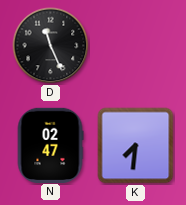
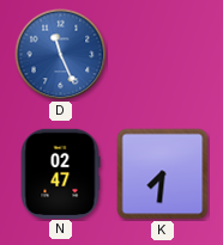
D dial: black -> blue
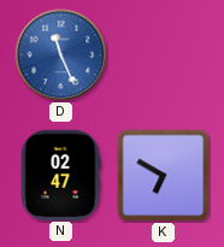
K: 7:31 -> 6:50
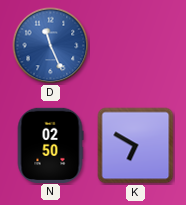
N: 02:47 -> 02:50
